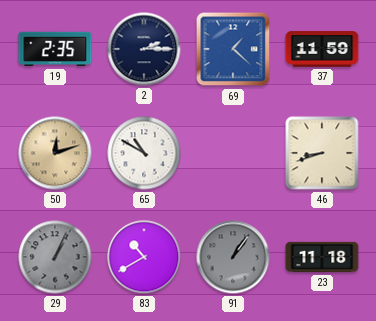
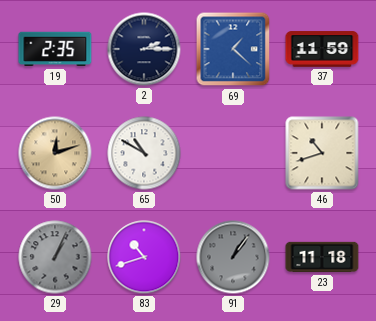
46: 8:42 -> 10:42
83: 10:40 -> 10:42
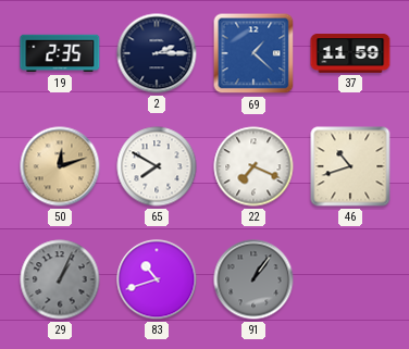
65: 10:50 -> 7:50
22: none -> 7:19
23: 11:18 -> none
